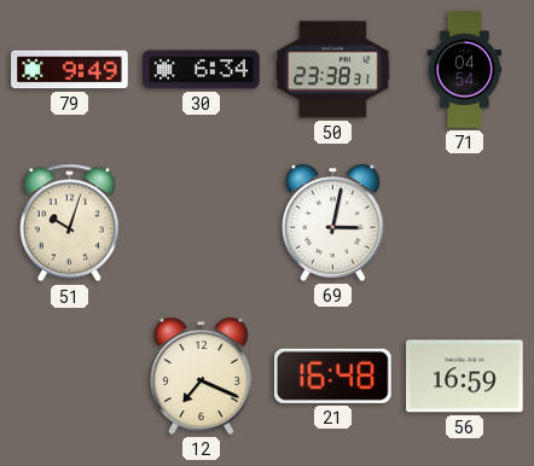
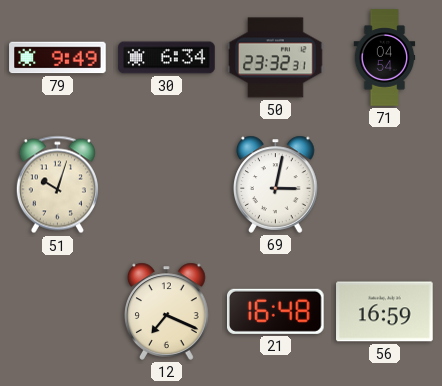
50: 23:38 -> 23:32
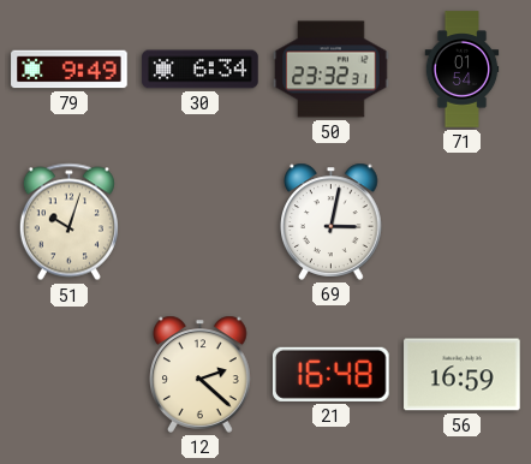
71: 04:54 -> 01:54
12: 7:19 -> 2:22
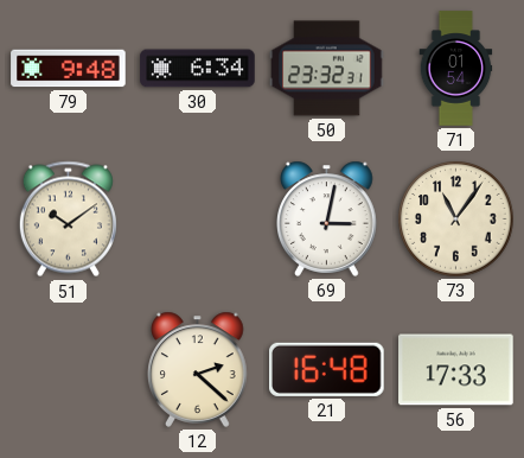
79: 9:49 -> 9:48
51: 10:03 -> 10:09
73: none -> 11:06
56: 16:59 -> 17:33
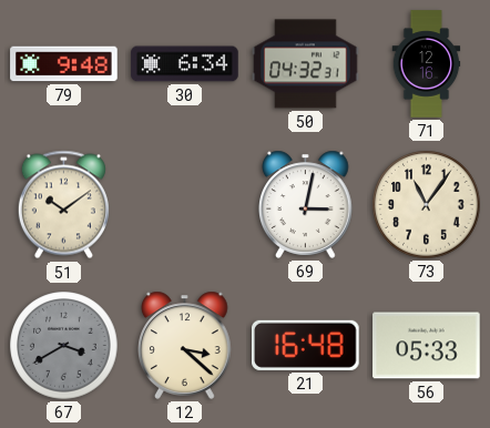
50: 23:32 -> 04:32
71: 01:54 -> 12:16
67: none -> 3:40
12: 2:22 -> 3:22
56: 17:33 -> 05:33
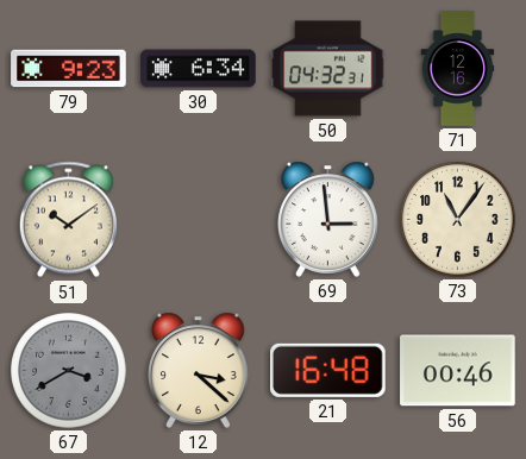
79: 9:48 -> 9:23
69: 3:02 -> 2:59
56: 05:33 -> 00:46
